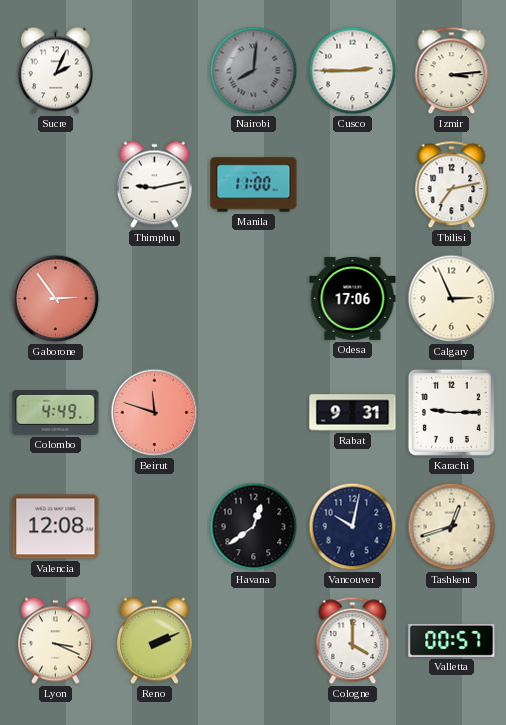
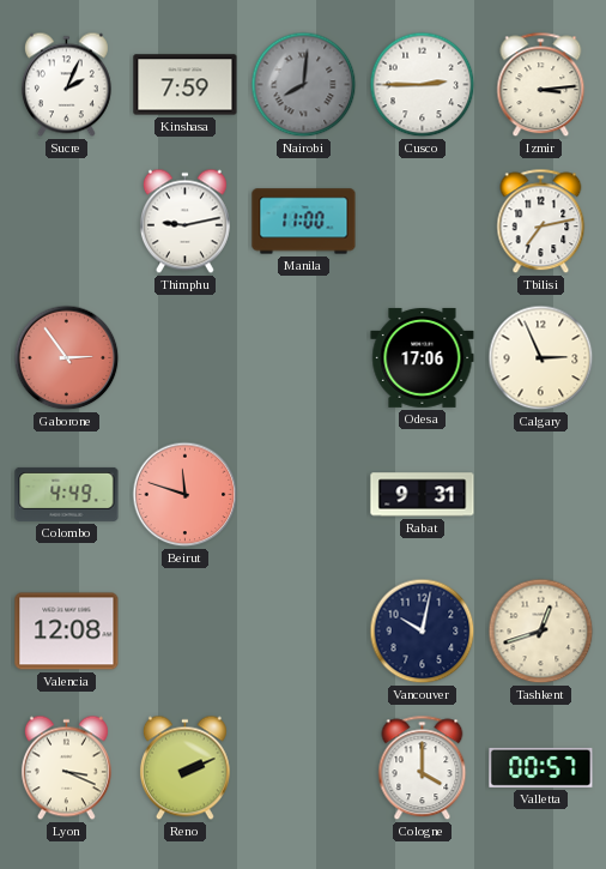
Kinshasa: none -> 7:59
Karachi: 9:15 -> none
Havana: 12:39 -> none
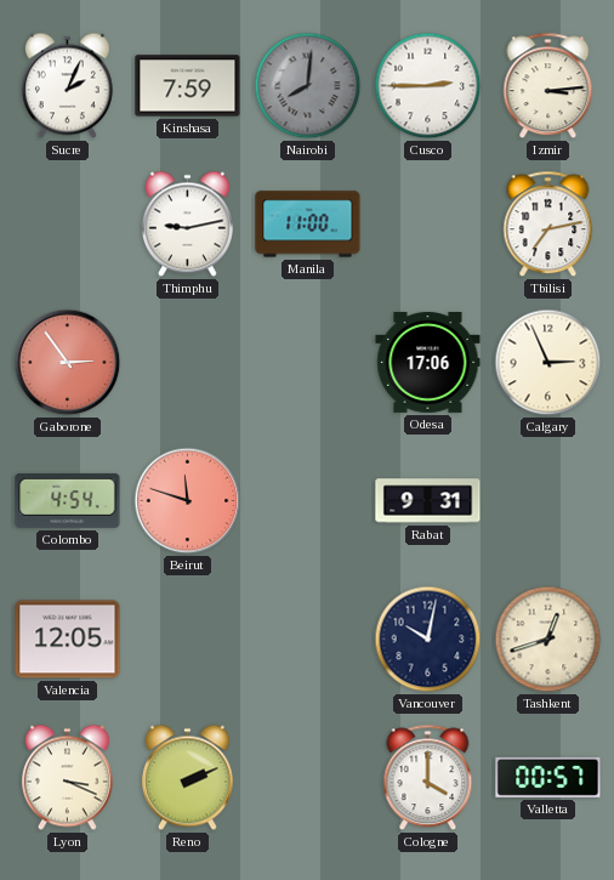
Colombo: 4:49 -> 4:54
Valencia: 12:08 -> 12:05
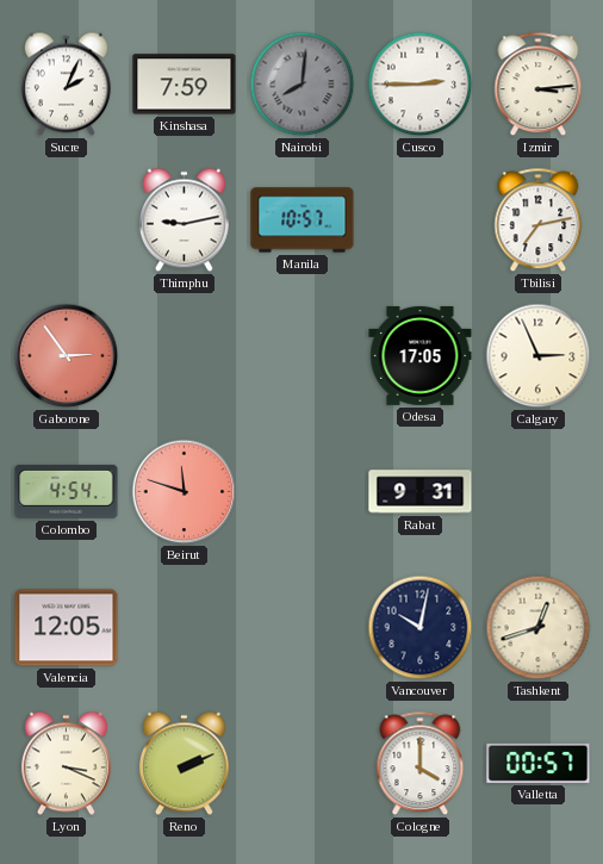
Manila: 11:00 -> 10:57
Odesa: 17:06 -> 17:05
